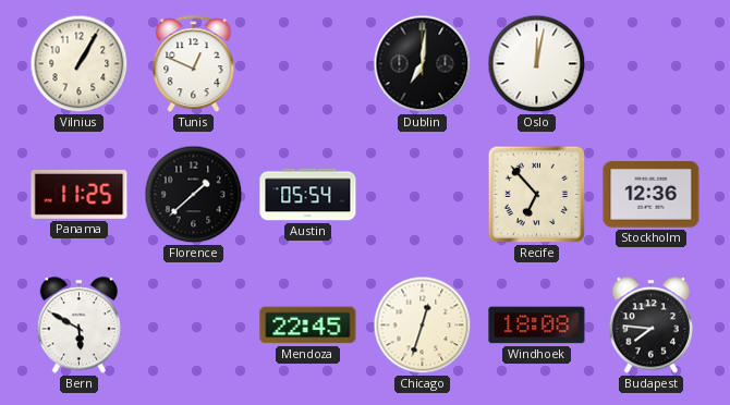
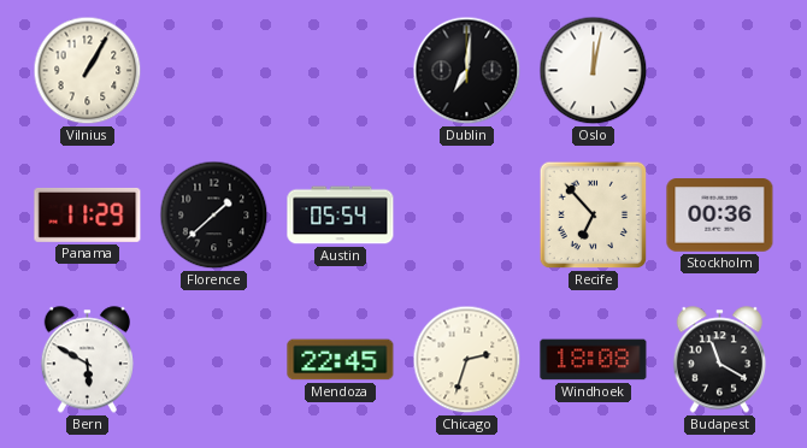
Tunis: 12:49 -> none
Panama: 11:25 -> 11:29
Stockholm: 12:36 -> 00:36
Chicago: 12:33 -> 2:33
Budapest: 7:46 -> 11:20
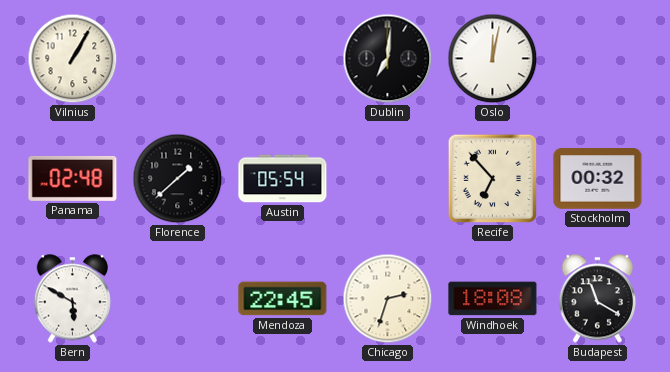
Panama: 11:29 -> 02:48
Stockholm: 00:36 -> 00:32
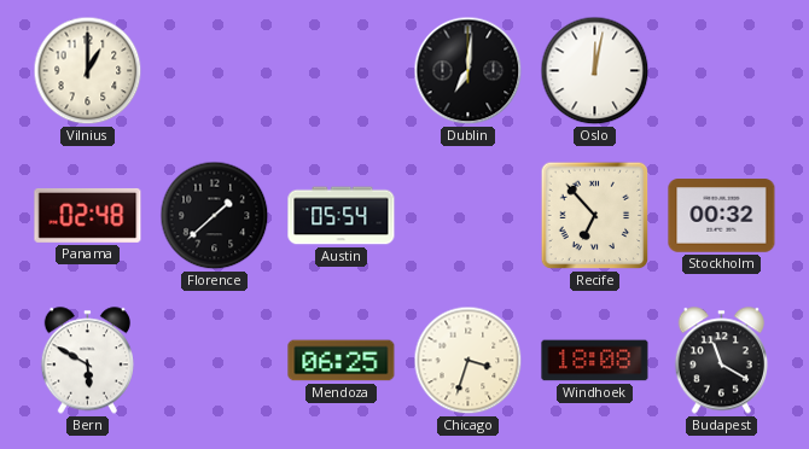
Vilnius: 1:05 -> 1:00
Mendoza: 22:45 -> 06:25
Chicago: 2:33 -> 3:33
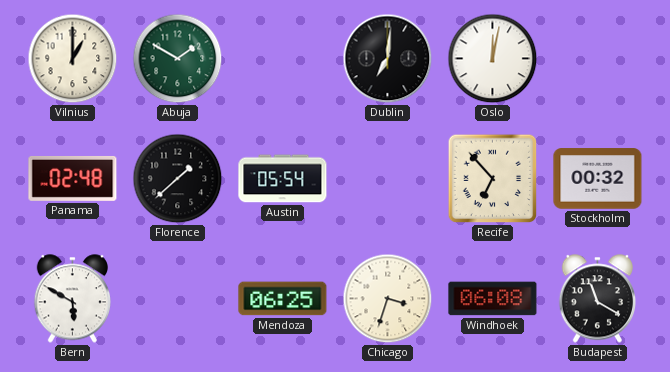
Abuja: none -> 1:50
Windhoek: 18:08 -> 06:08
